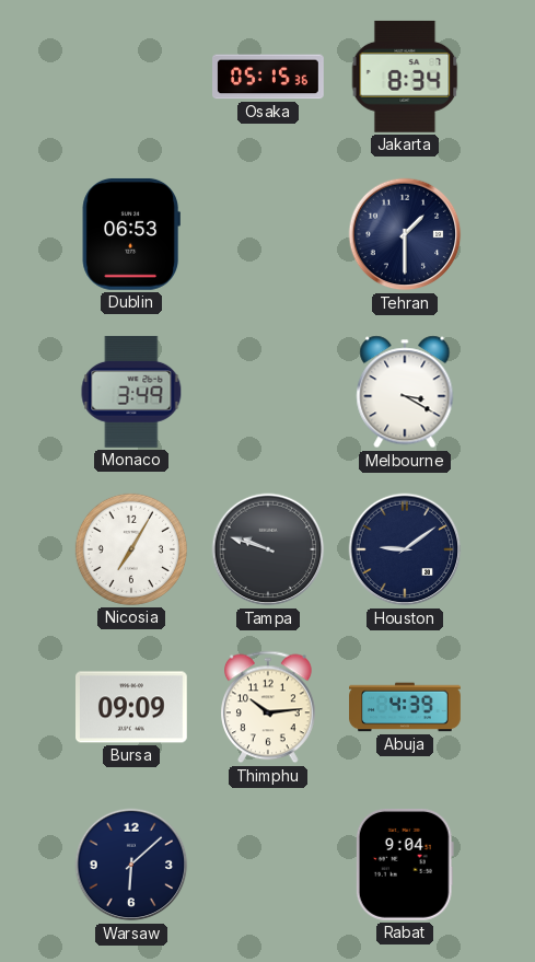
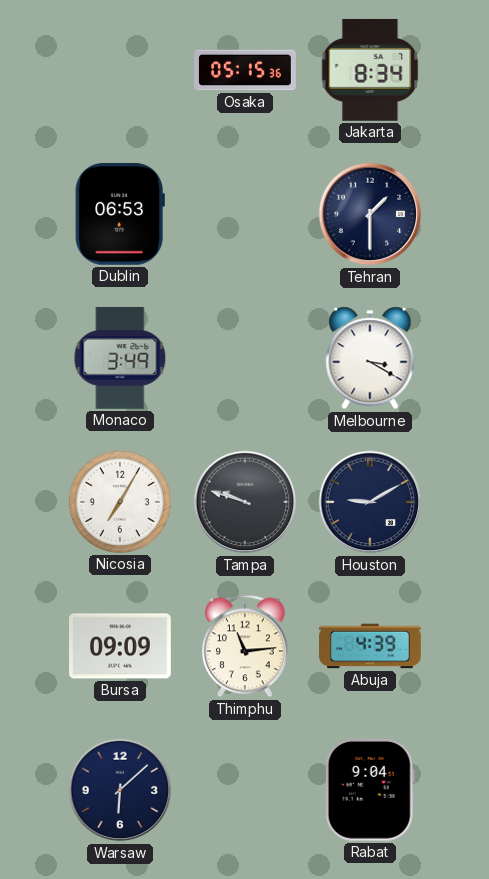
Houston: 9:09 -> 9:10
Thimphu: 10:14 -> 11:14
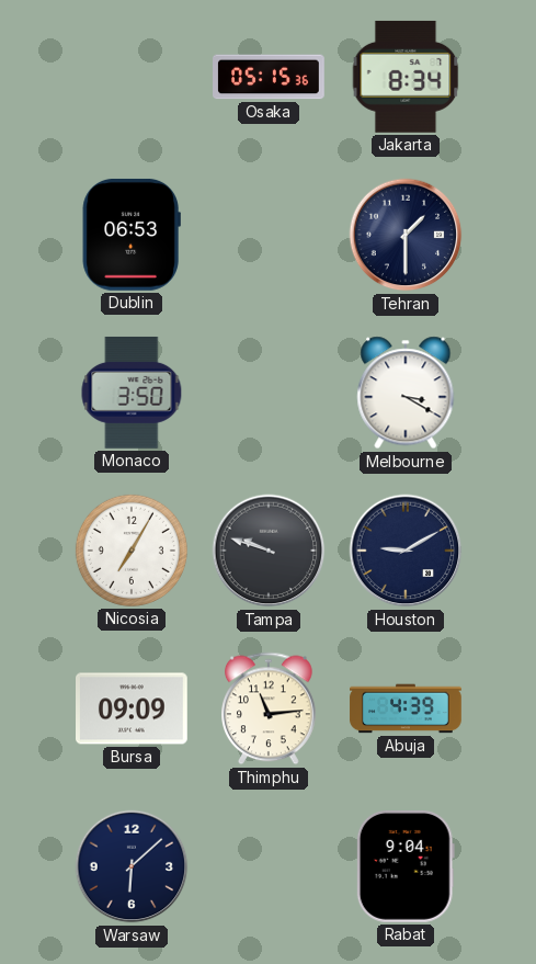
Monaco: 3:49 -> 3:50
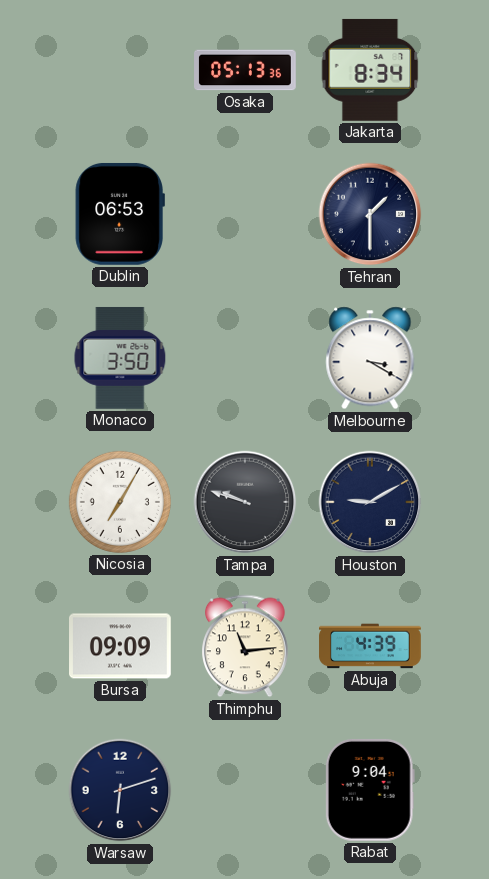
Osaka: 05:15 -> 05:13
Warsaw: 6:08 -> 6:12
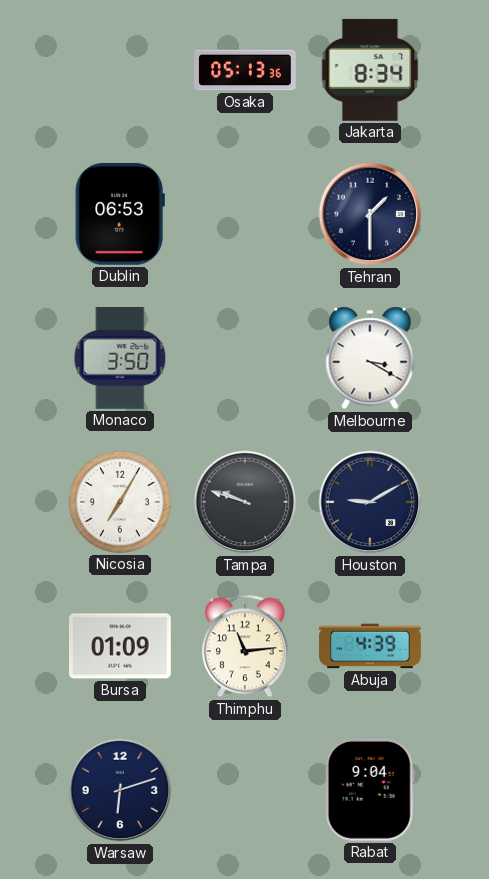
Bursa: 09:09 -> 01:09
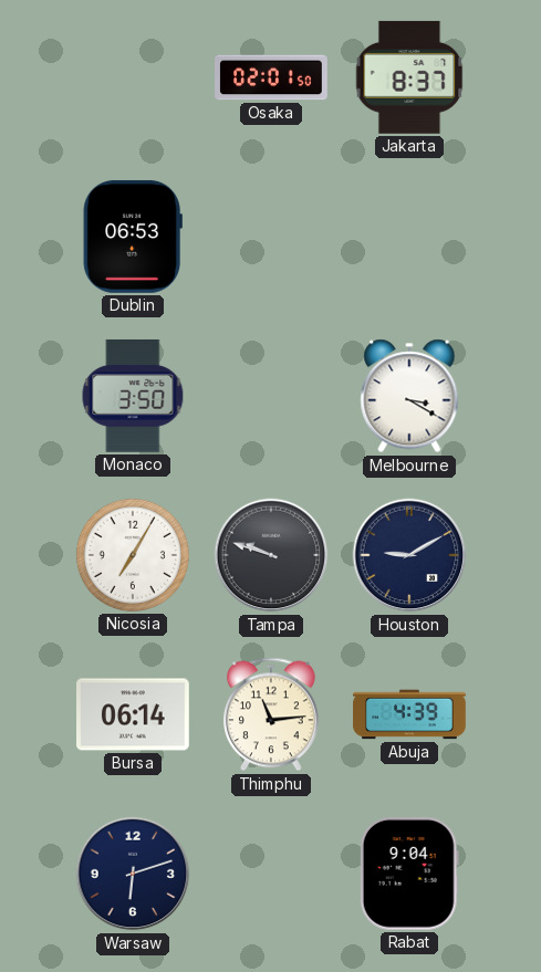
Osaka: 05:13 -> 02:01
Jakarta: 8:34 -> 8:37
Tehran: 1:30 -> none
Bursa: 01:09 -> 06:14
